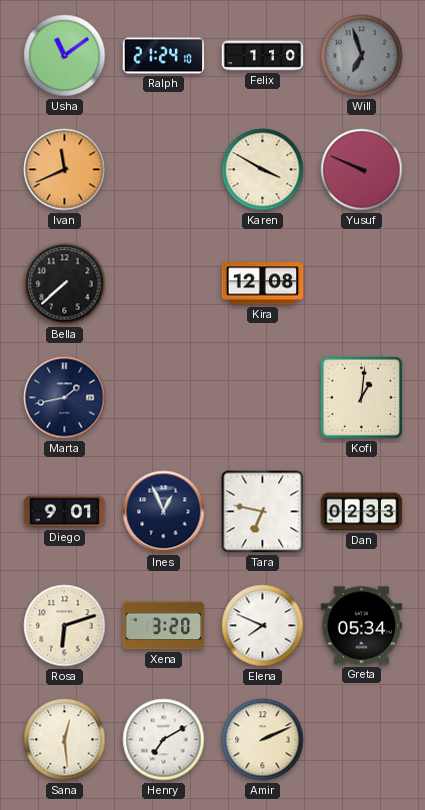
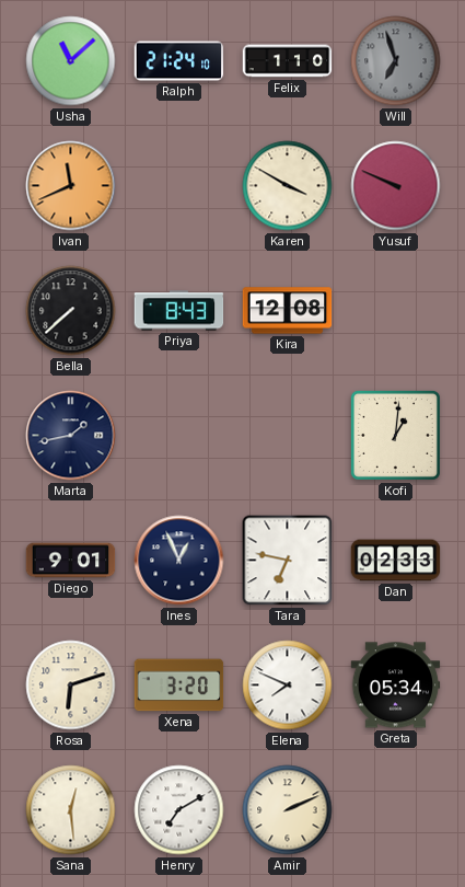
Usha: 11:09 -> 11:08
Priya: none -> 8:43
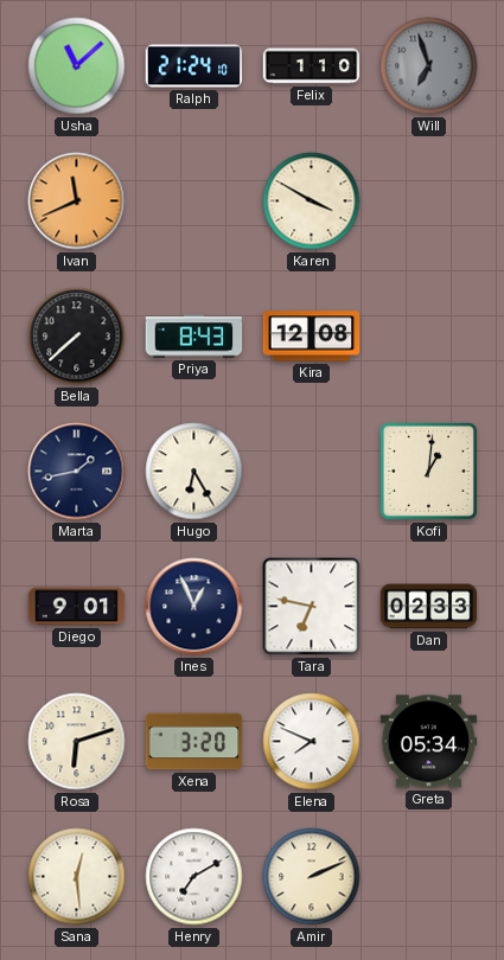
Yusuf: 9:49 -> none
Hugo: none -> 6:25
